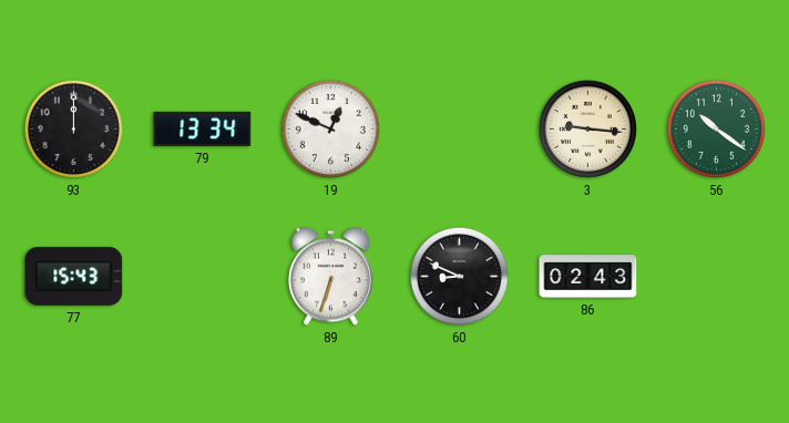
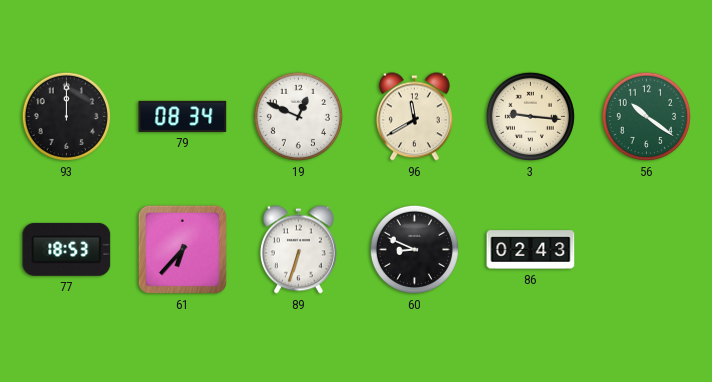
79: 13:34 -> 08:34
96: none -> 11:40
77: 15:43 -> 18:53
61: none -> 6:37
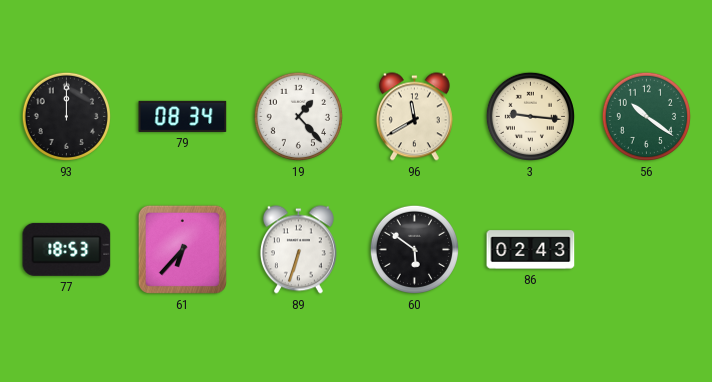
19: 12:49 -> 1:23
60: 8:49 -> 5:51
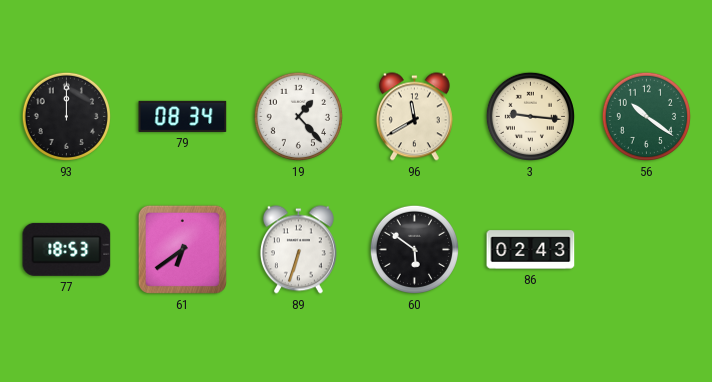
61: 6:37 -> 6:39
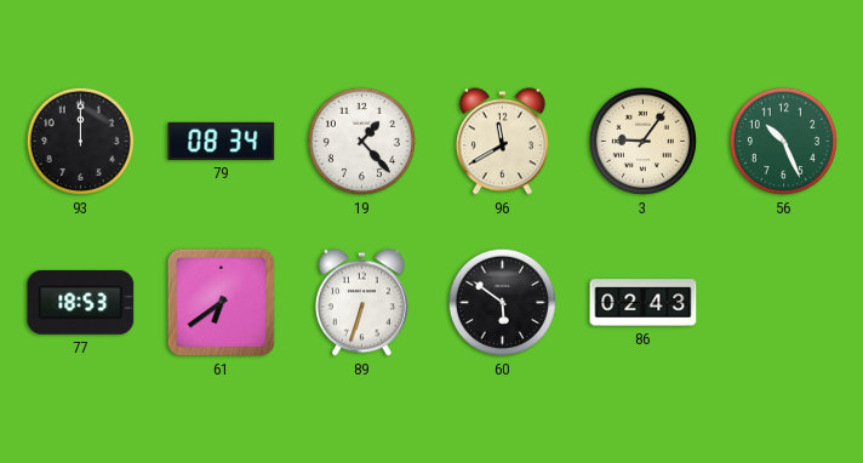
3: 9:16 -> 9:06
56: 10:21 -> 10:26
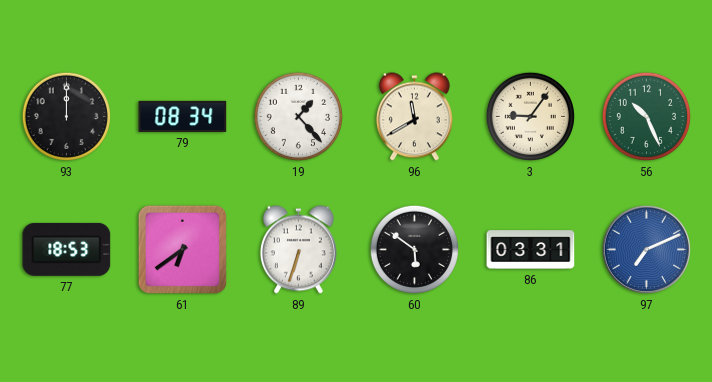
86: 02:43 -> 03:31
97: none -> 7:11
